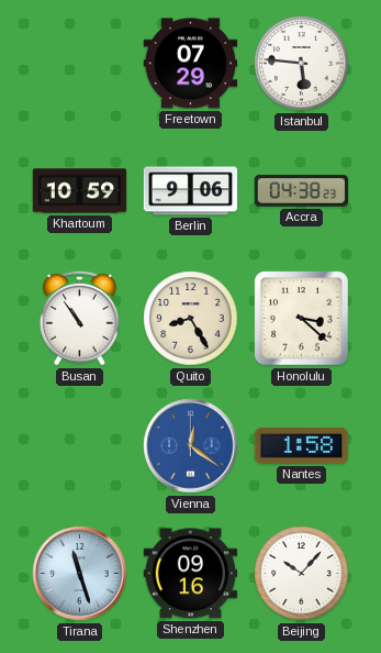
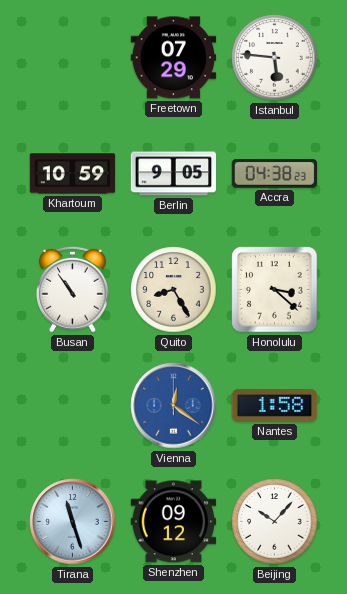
Berlin: 9:06 -> 9:05
Shenzhen: 09:16 -> 09:12
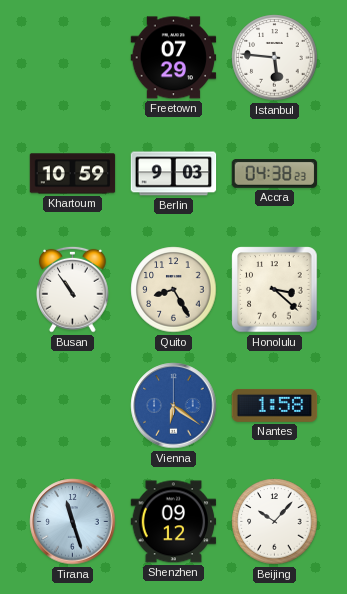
Berlin: 9:05 -> 9:03
Vienna: 12:21 -> 6:21
